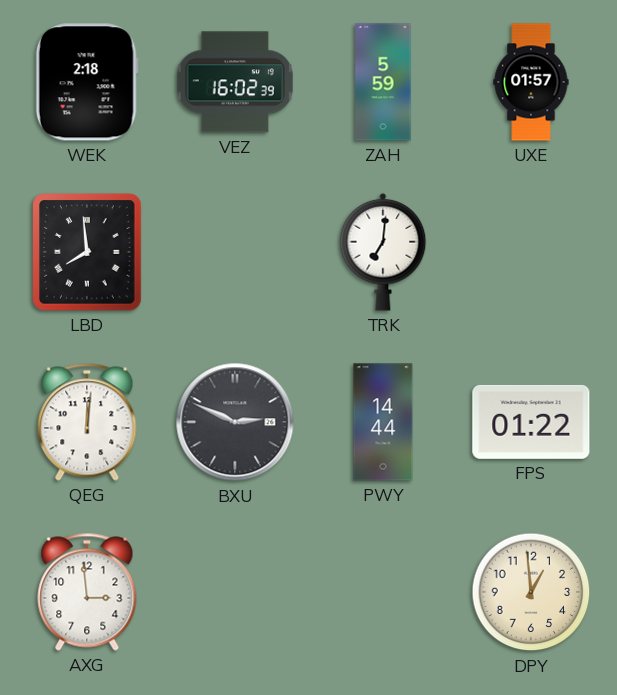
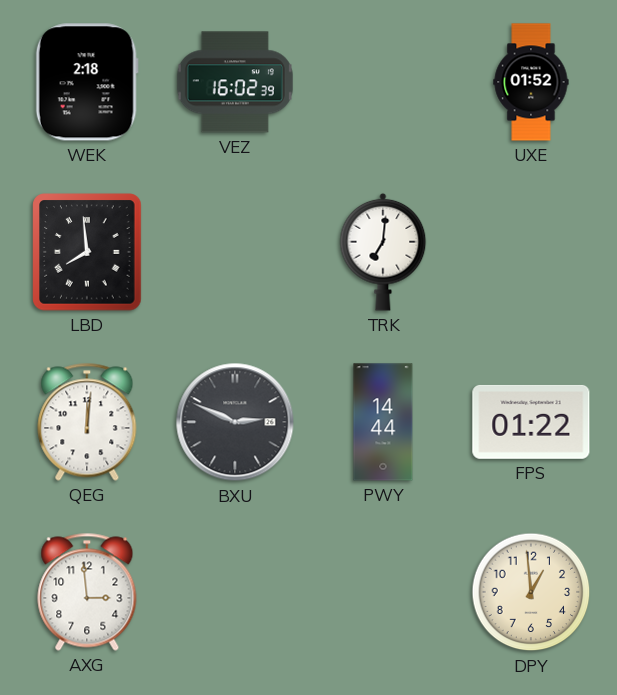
ZAH: 5:59 -> none
UXE: 01:57 -> 01:52
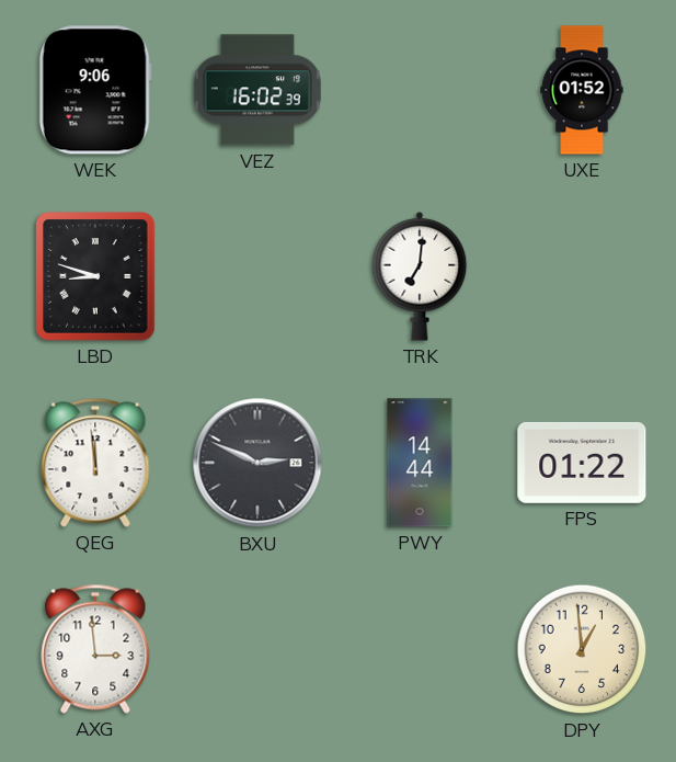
WEK: 2:18 -> 9:06
LBD: 7:59 -> 8:48
QEG: 12:01 -> 11:59
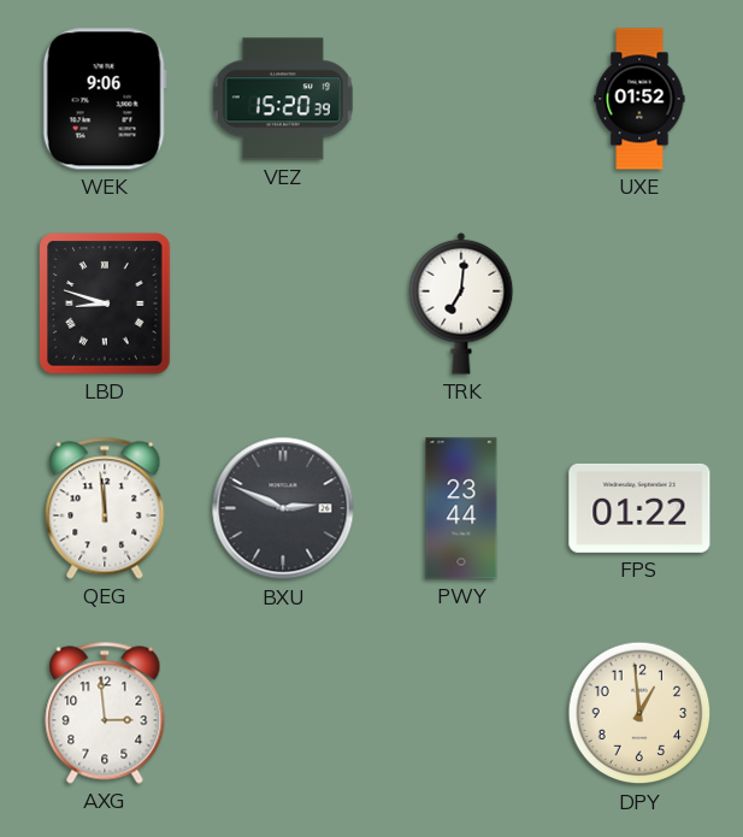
VEZ: 16:02 -> 15:20
PWY: 14:44 -> 23:44
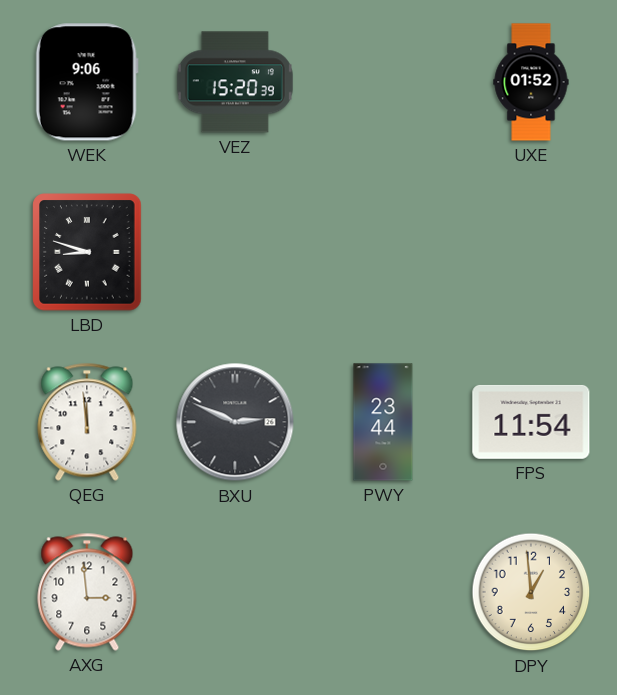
TRK: 7:01 -> none
FPS: 01:22 -> 11:54
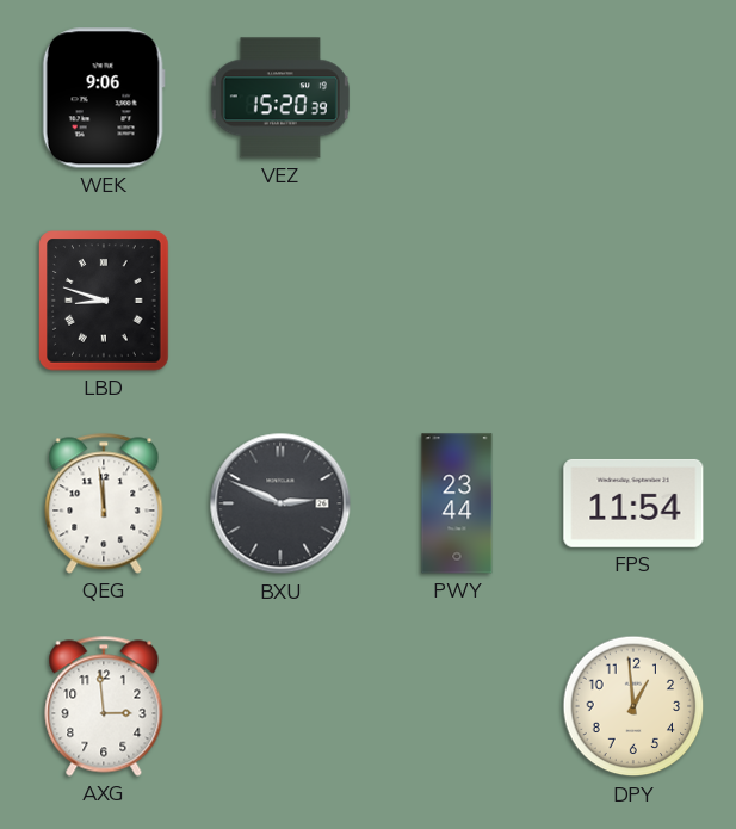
UXE: 01:52 -> none
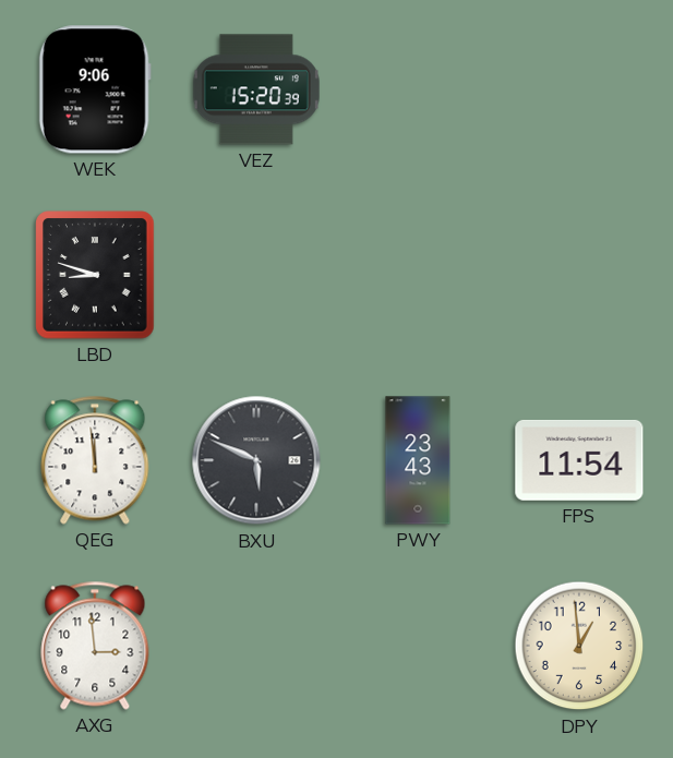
BXU: 2:49 -> 5:49
PWY: 23:44 -> 23:43
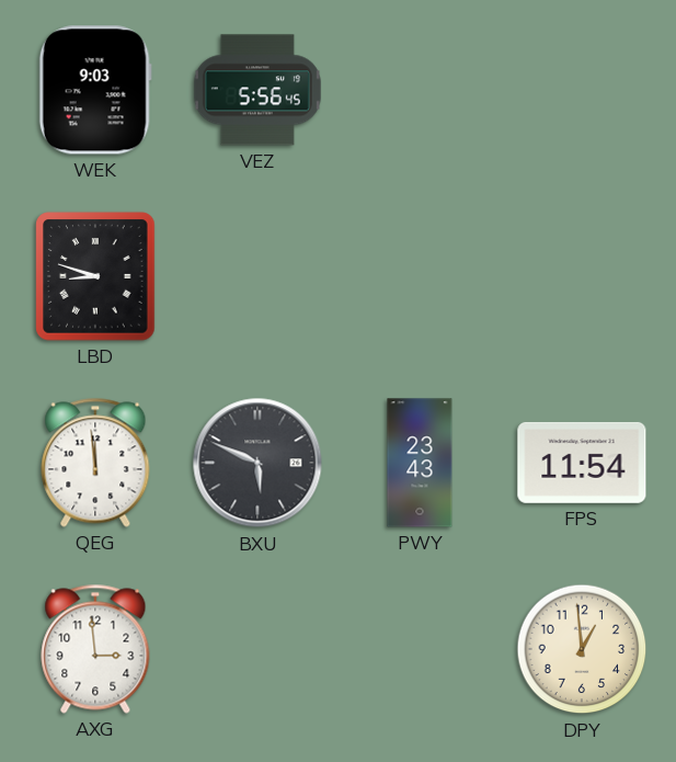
WEK: 9:06 -> 9:03
VEZ: 15:20 -> 5:56
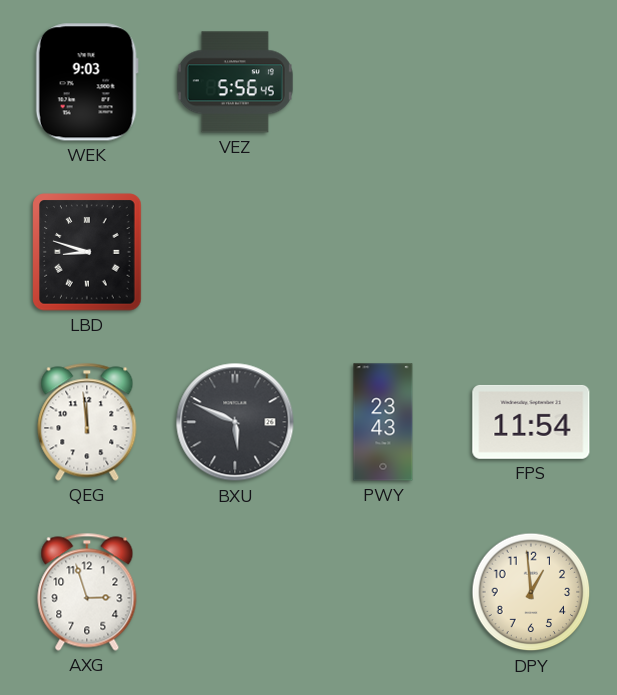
AXG: 2:59 -> 2:57
